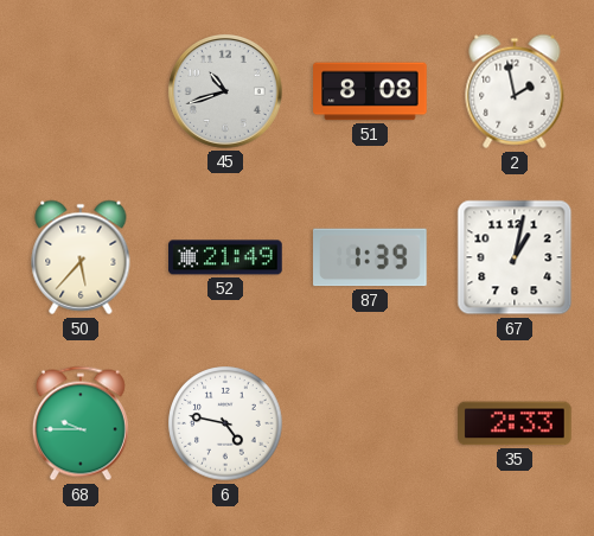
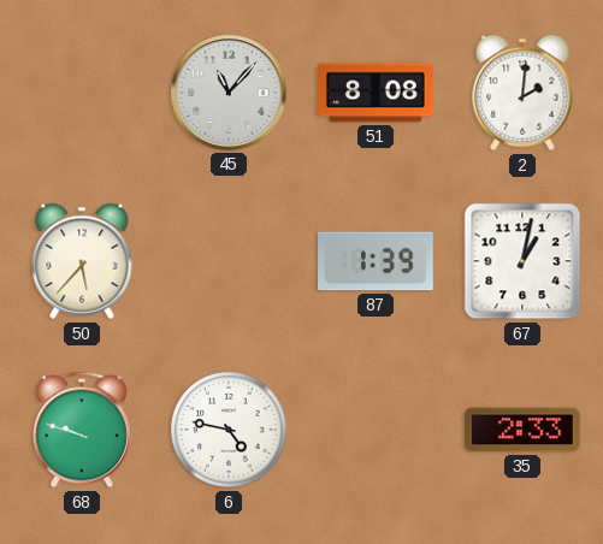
45: 10:42 -> 11:07
2: 1:58 -> 2:01
52: 21:49 -> none
68: 9:45 -> 9:48
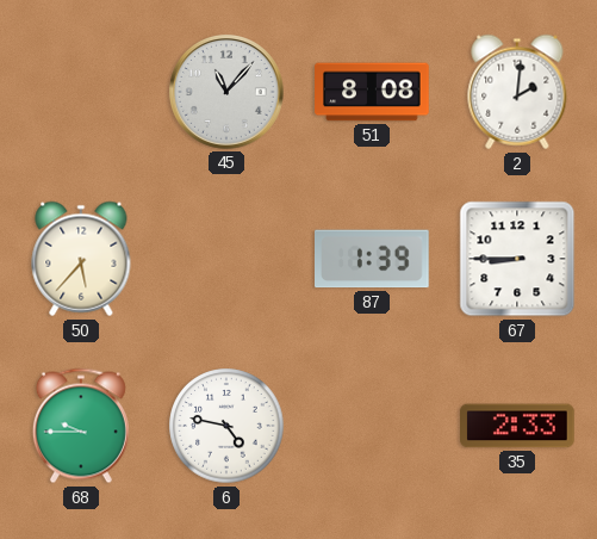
67: 1:02 -> 8:45
68: 9:48 -> 9:45
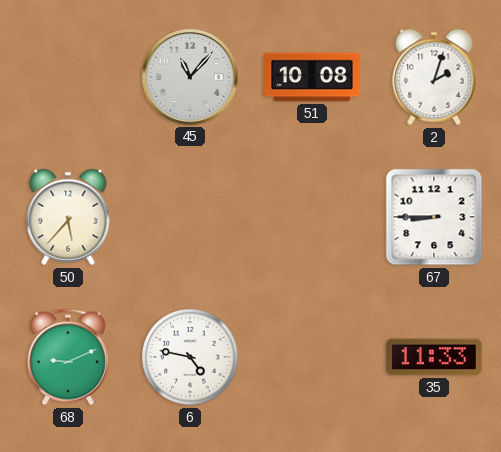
51: 8:08 -> 10:08
2: 2:01 -> 2:03
87: 1:39 -> none
68: 9:45 -> 9:11
35: 2:33 -> 11:33
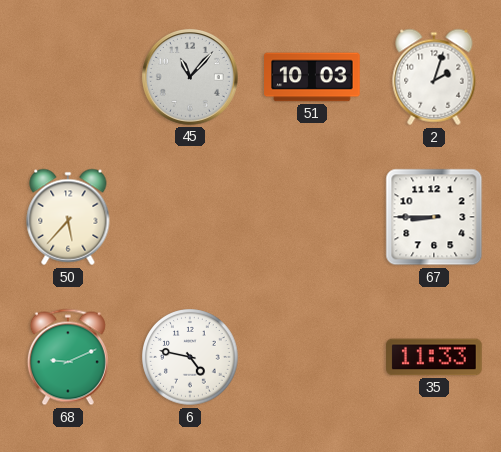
51: 10:08 -> 10:03
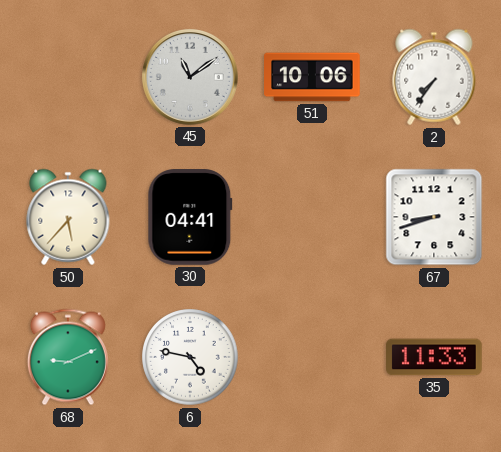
45: 11:07 -> 11:09
51: 10:03 -> 10:06
2: 2:03 -> 7:36
30: none -> 04:41
67: 8:45 -> 8:42
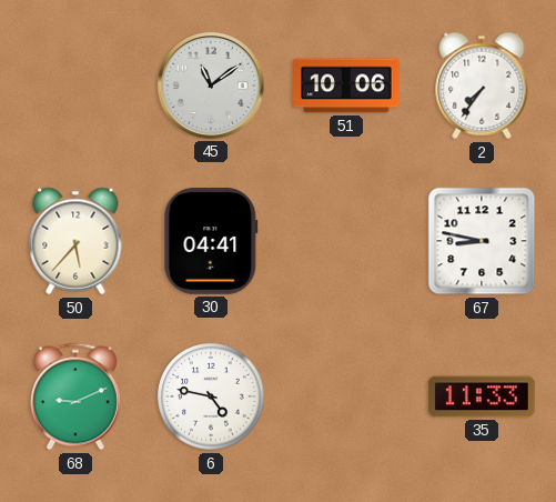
67: 8:42 -> 8:47
